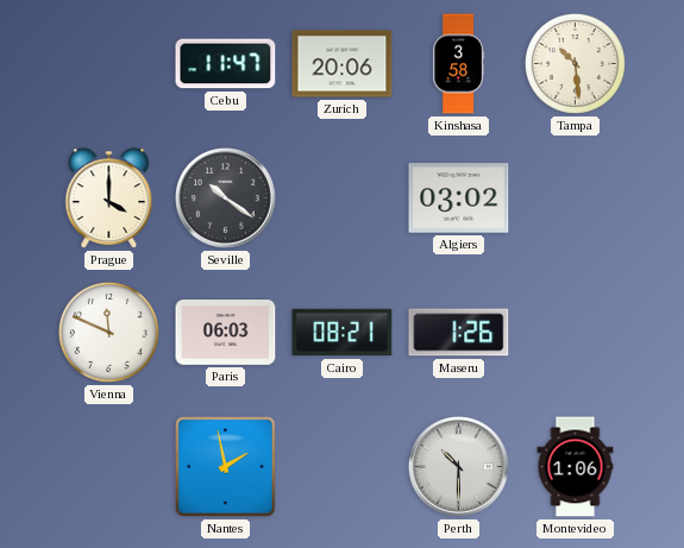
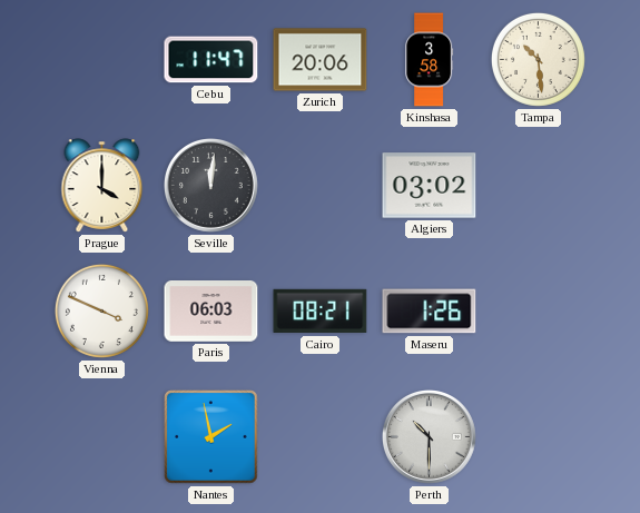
Seville: 10:21 -> 12:01
Vienna: 11:49 -> 3:49
Montevideo: 1:06 -> none
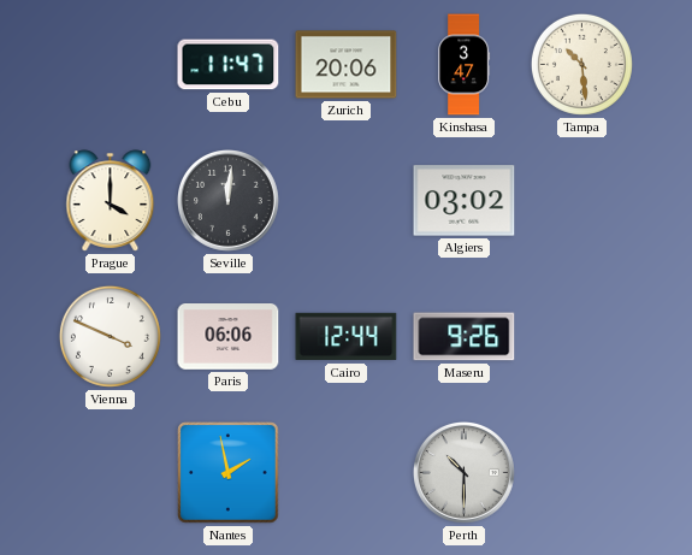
Kinshasa: 3:58 -> 3:47
Paris: 06:03 -> 06:06
Cairo: 08:21 -> 12:44
Maseru: 1:26 -> 9:26
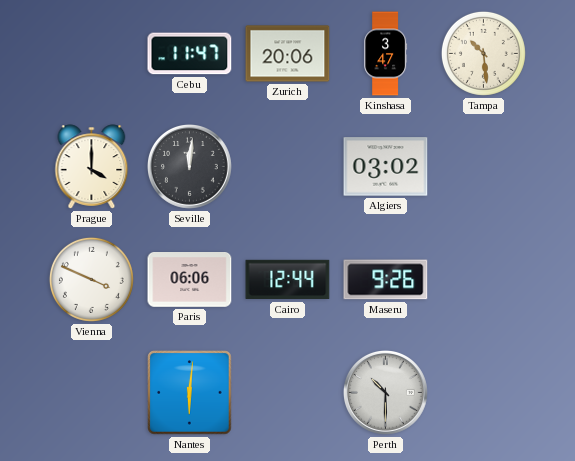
Nantes: 1:58 -> 6:01
